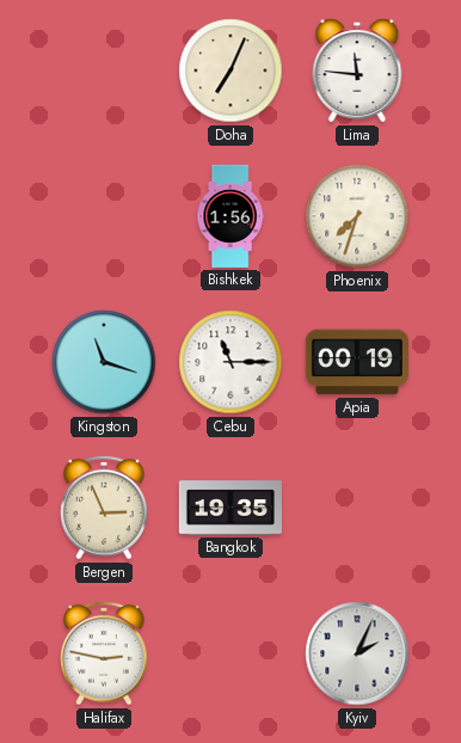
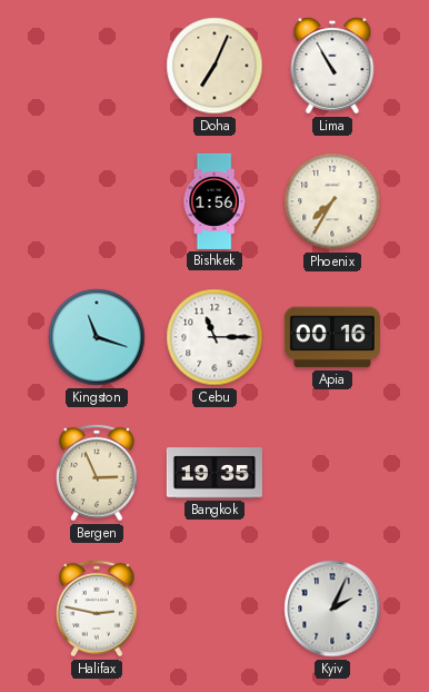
Lima: 11:46 -> 10:55
Phoenix: 7:33 -> 7:35
Apia: 00:19 -> 00:16
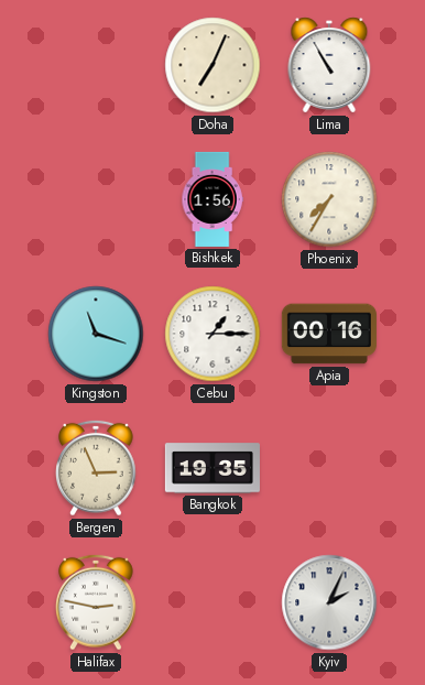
Cebu: 11:15 -> 1:15
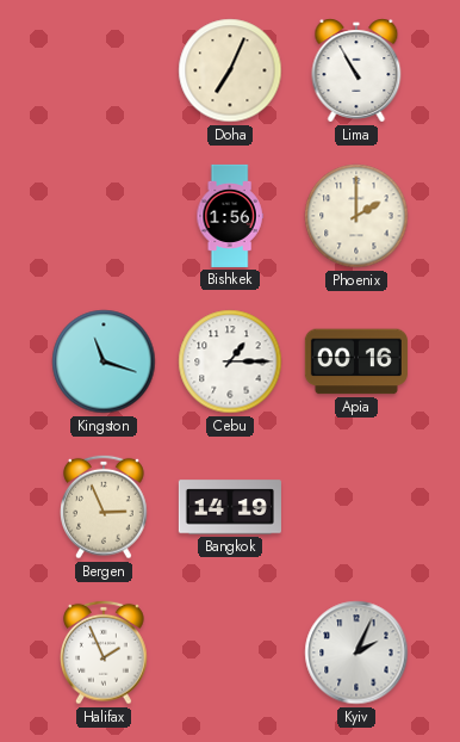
Phoenix: 7:35 -> 2:00
Bangkok: 19:35 -> 14:19
Halifax: 2:47 -> 1:56
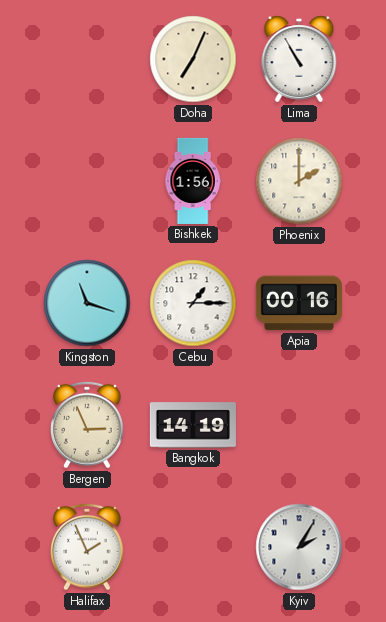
Kyiv: 2:04 -> 2:05
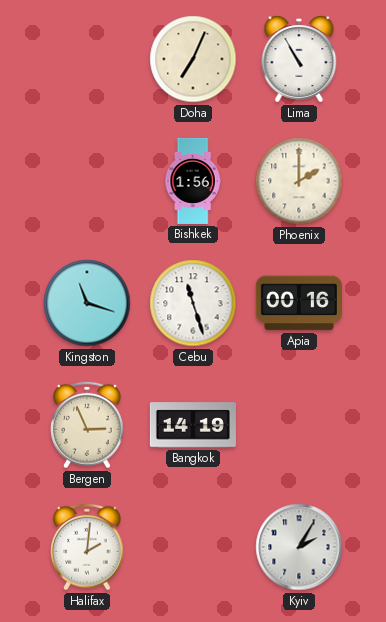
Cebu: 1:15 -> 11:27
Halifax: 1:56 -> 2:01
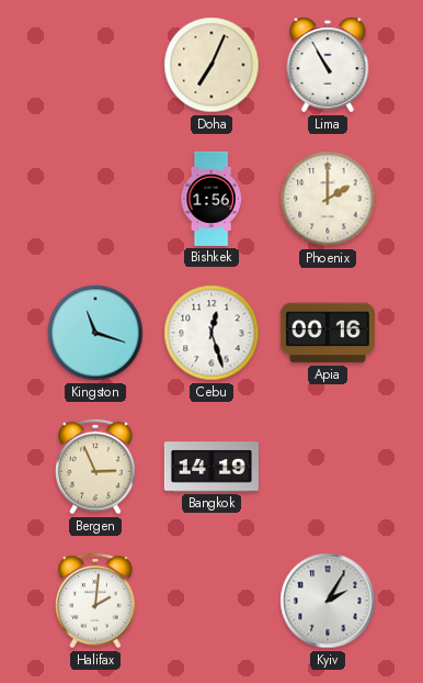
Cebu: 11:27 -> 12:27
